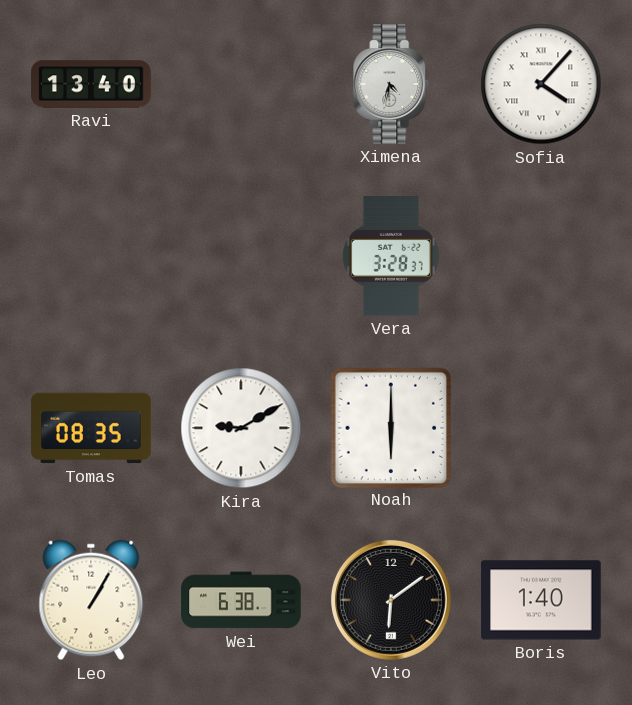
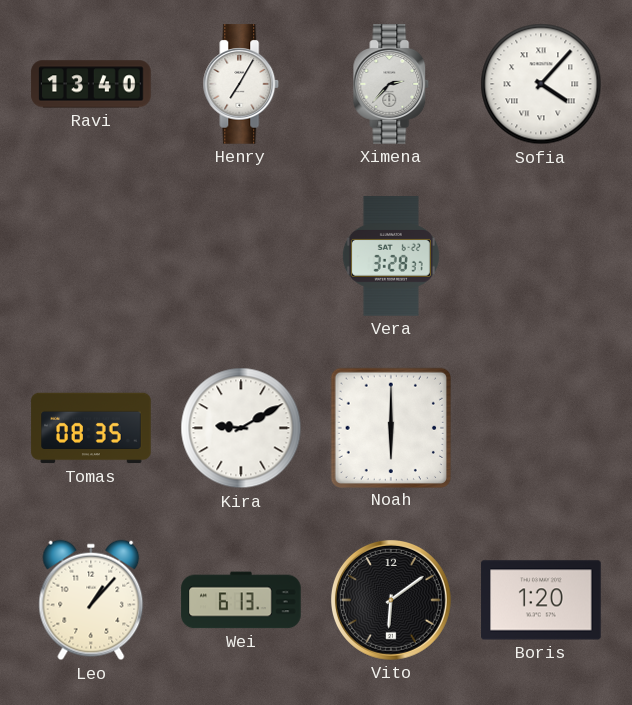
Henry: none -> 7:05
Ximena: 4:32 -> 2:37
Leo: 1:05 -> 1:07
Wei: 6:38 -> 6:13
Boris: 1:40 -> 1:20
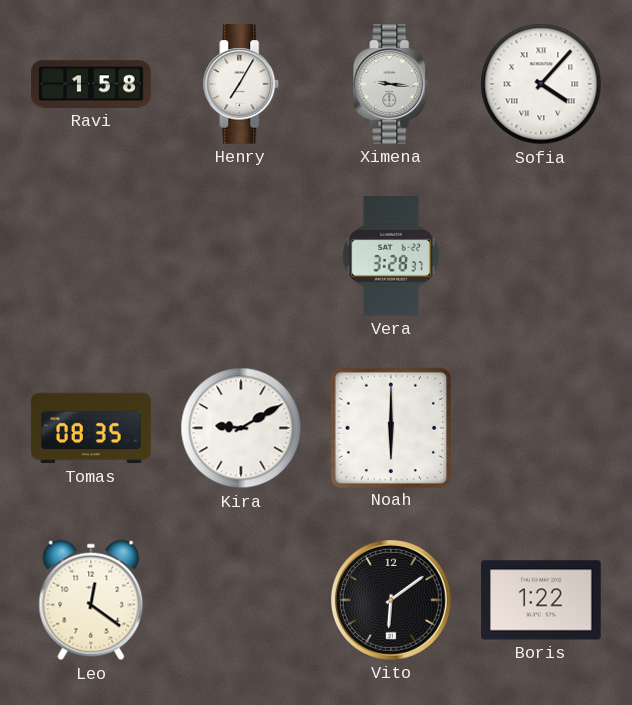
Ravi: 13:40 -> 1:58
Ximena: 2:37 -> 9:16
Leo: 1:07 -> 12:21
Wei: 6:13 -> none
Boris: 1:20 -> 1:22
